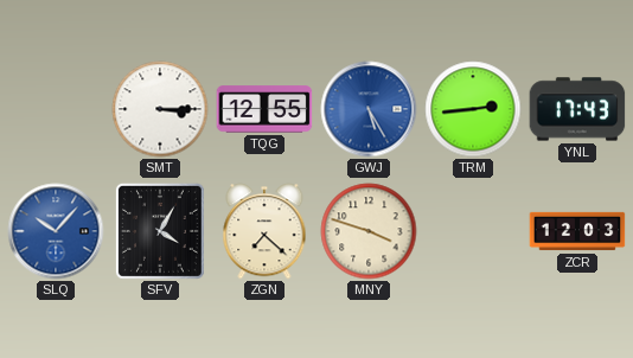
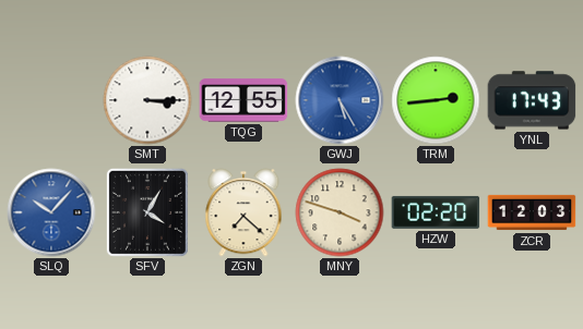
HZW: none -> 02:20
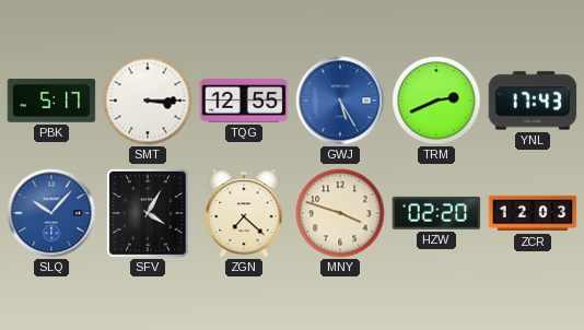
PBK: none -> 5:17
TRM: 2:44 -> 2:41
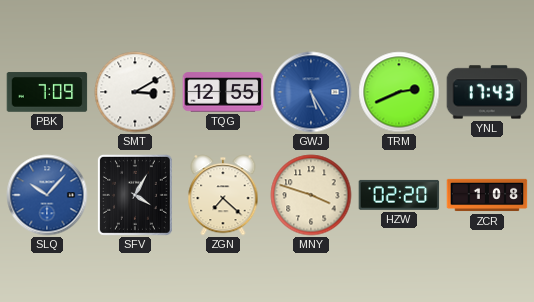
PBK: 5:17 -> 7:09
SMT: 3:15 -> 3:10
ZCR: 12:03 -> 1:08
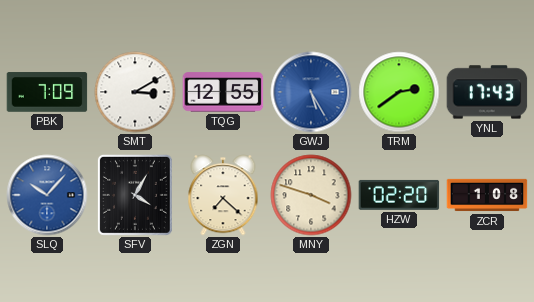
TRM: 2:41 -> 2:39
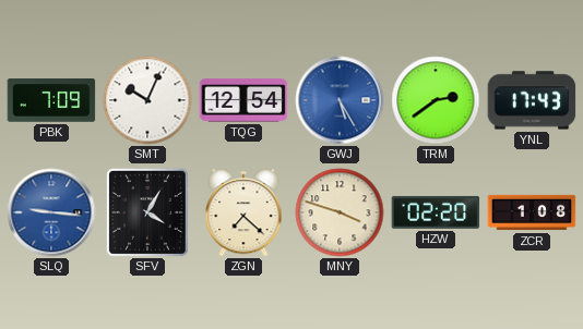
SMT: 3:10 -> 10:04
TQG: 12:55 -> 12:54
SLQ: 10:07 -> 9:16
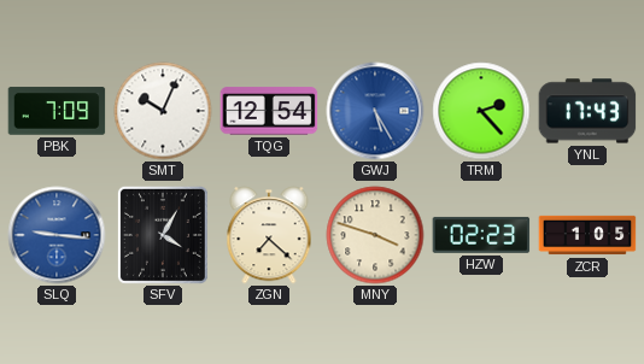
TRM: 2:39 -> 2:23
HZW: 02:20 -> 02:23
ZCR: 1:08 -> 1:05
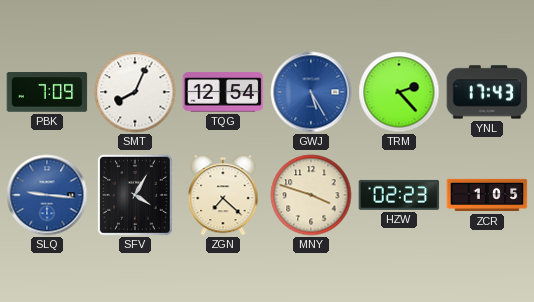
SMT: 10:04 -> 8:04
